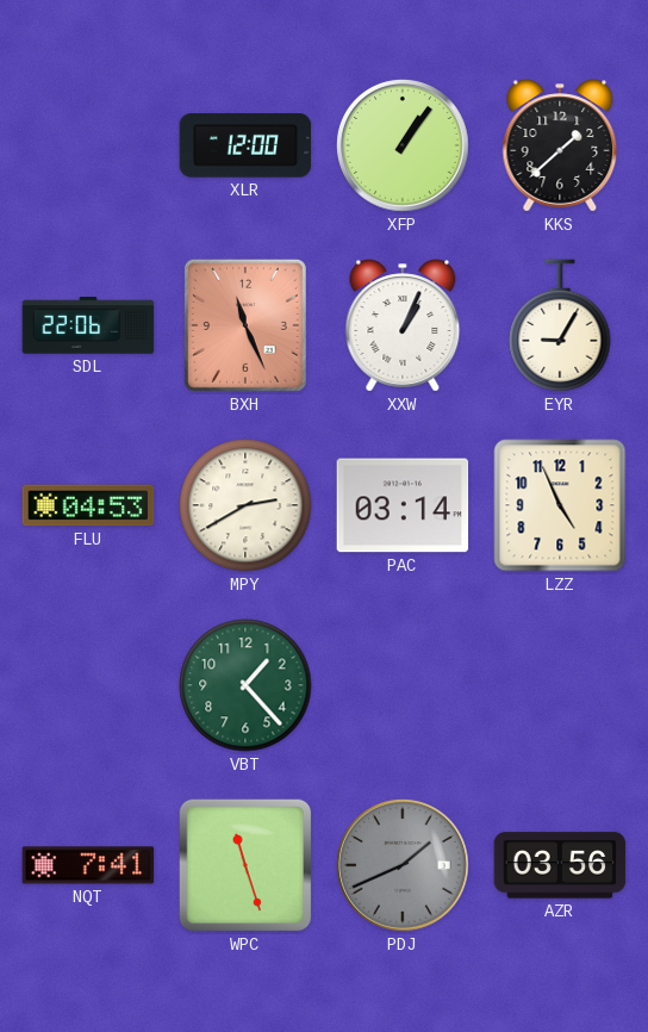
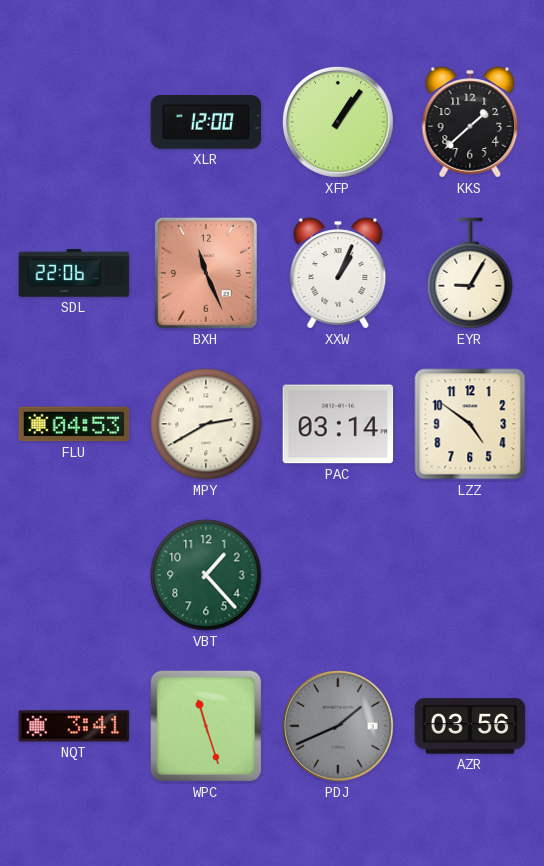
LZZ: 4:56 -> 4:51
NQT: 7:41 -> 3:41
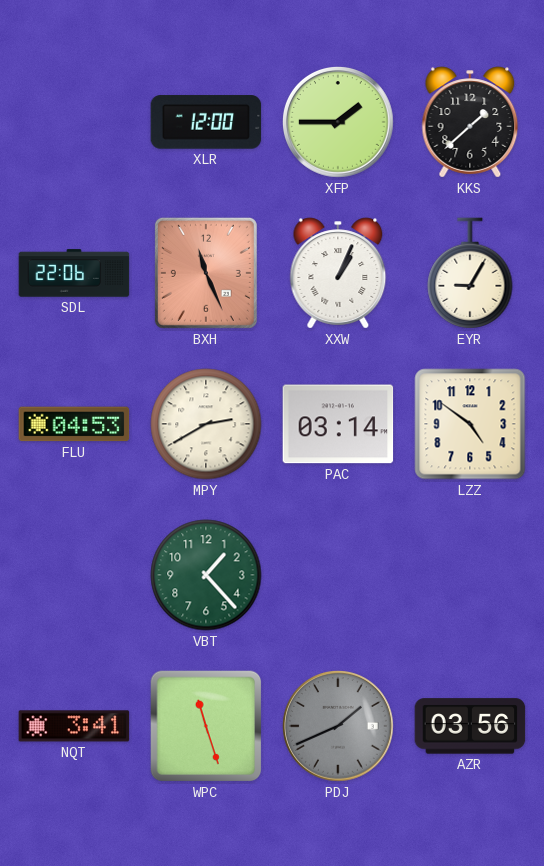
XFP: 1:06 -> 1:45
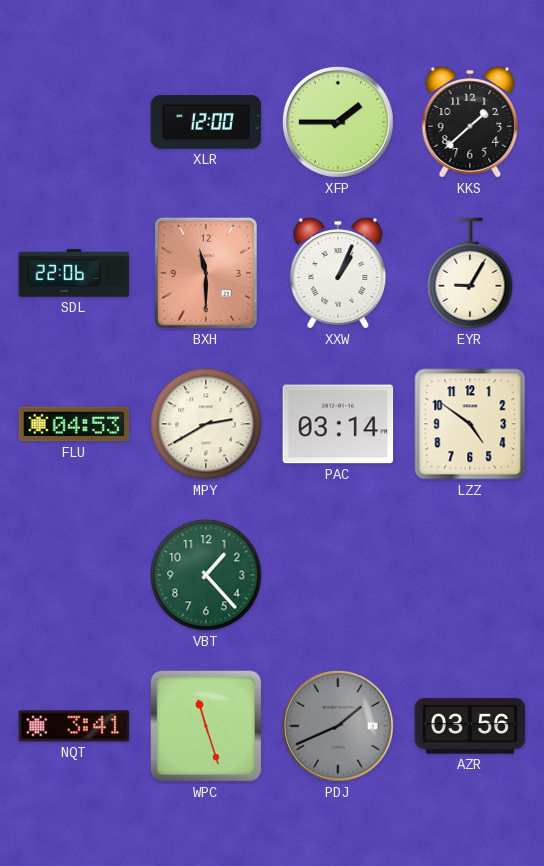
BXH: 11:26 -> 11:30
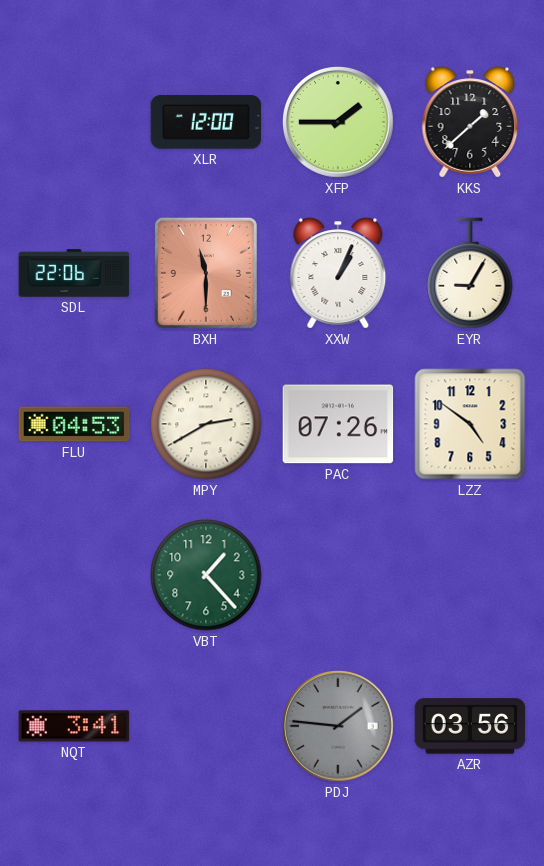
PAC: 03:14 -> 07:26
WPC: 11:27 -> none
PDJ: 1:41 -> 1:46
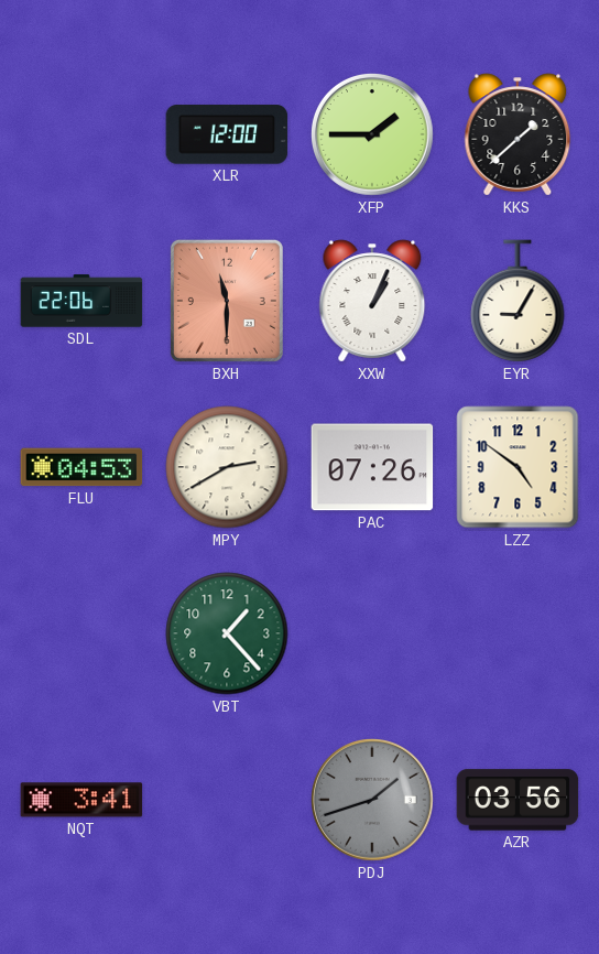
PDJ: 1:46 -> 1:42
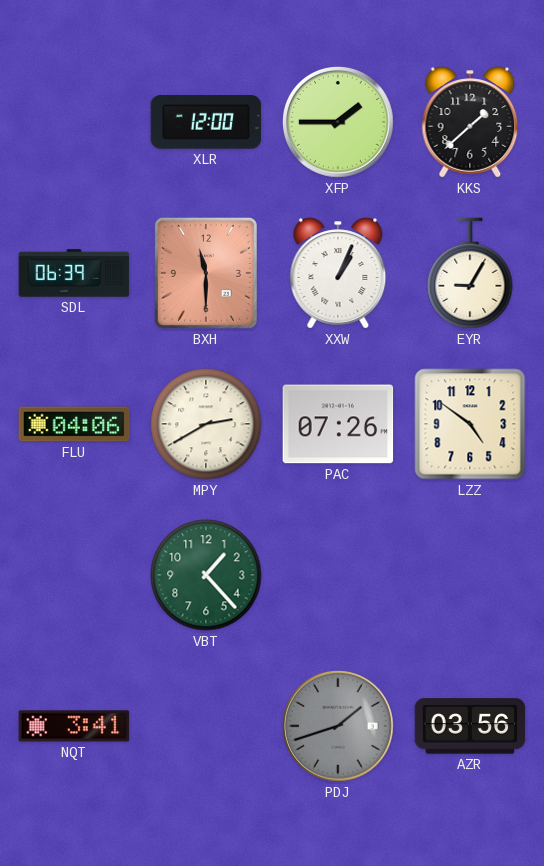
SDL: 22:06 -> 06:39
FLU: 04:53 -> 04:06
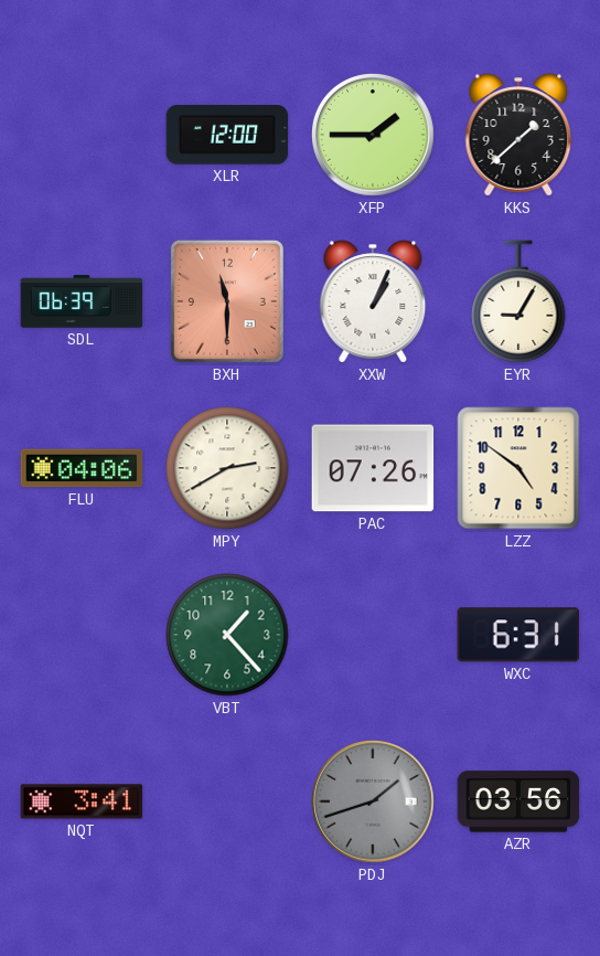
WXC: none -> 6:31
